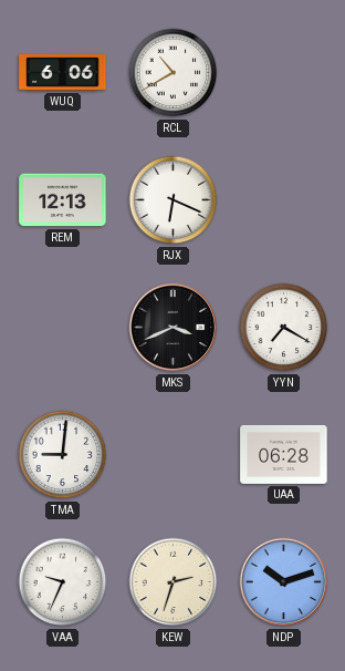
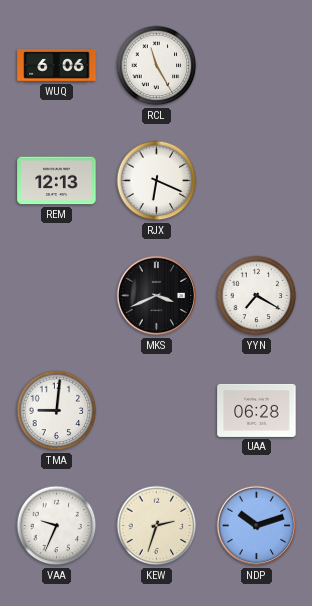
RCL: 10:40 -> 11:25
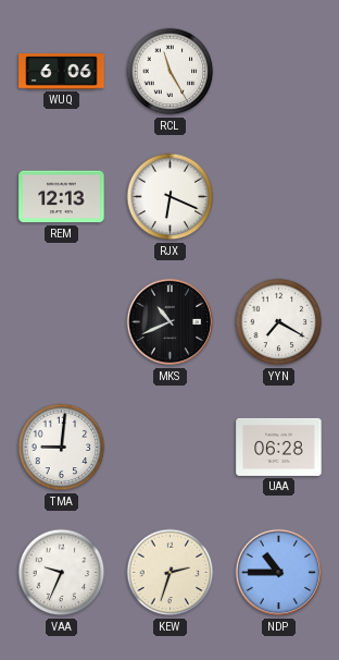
MKS: 3:41 -> 10:41
NDP: 10:12 -> 10:45
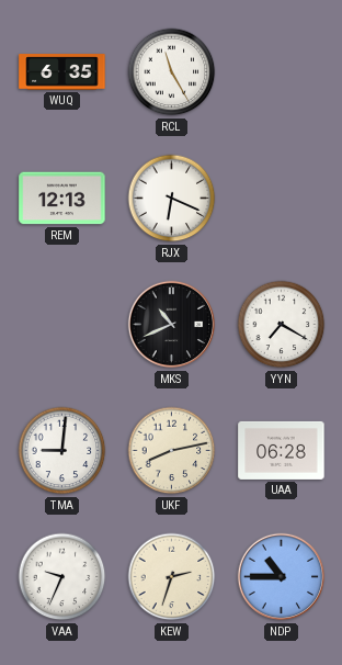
WUQ: 6:06 -> 6:35
UKF: none -> 8:13
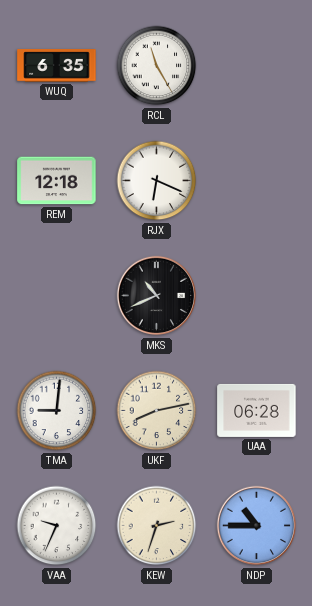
REM: 12:13 -> 12:18
YYN: 7:20 -> none
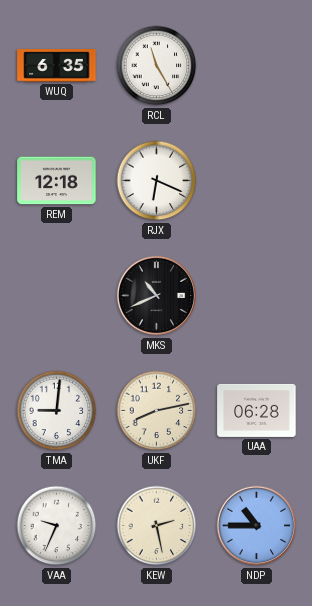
KEW: 2:33 -> 2:28
